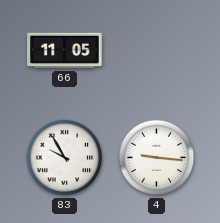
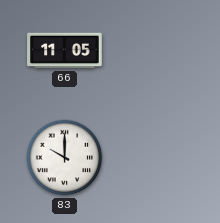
83: 9:55 -> 10:00
4: 9:16 -> none
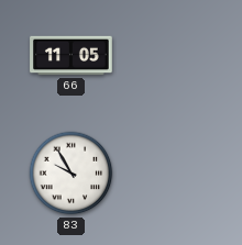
83: 10:00 -> 9:55
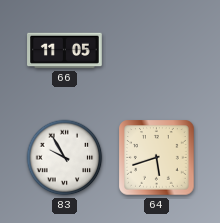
64: none -> 5:42
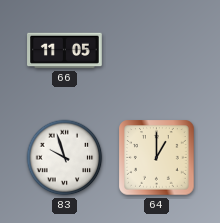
83: 9:55 -> 9:57
64: 5:42 -> 1:00
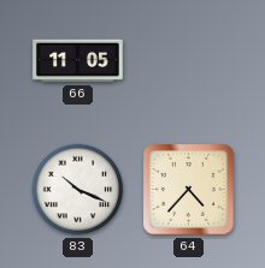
83: 9:57 -> 10:19
64: 1:00 -> 4:37
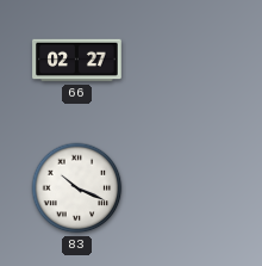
66: 11:05 -> 02:27
64: 4:37 -> none
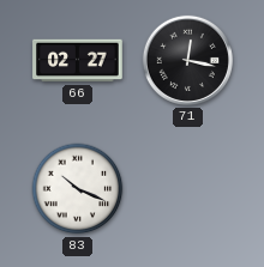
71: none -> 12:17
